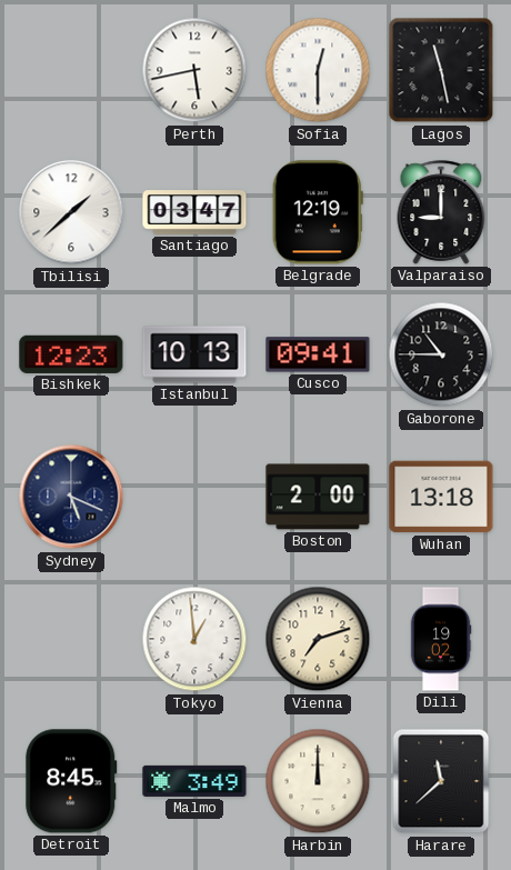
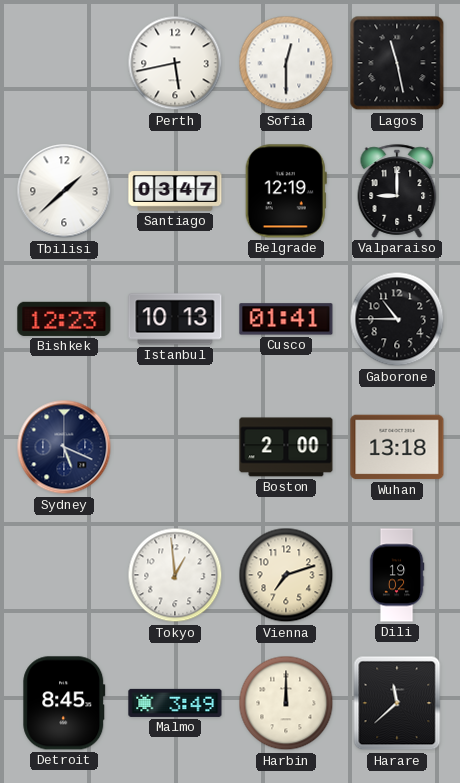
Cusco: 09:41 -> 01:41
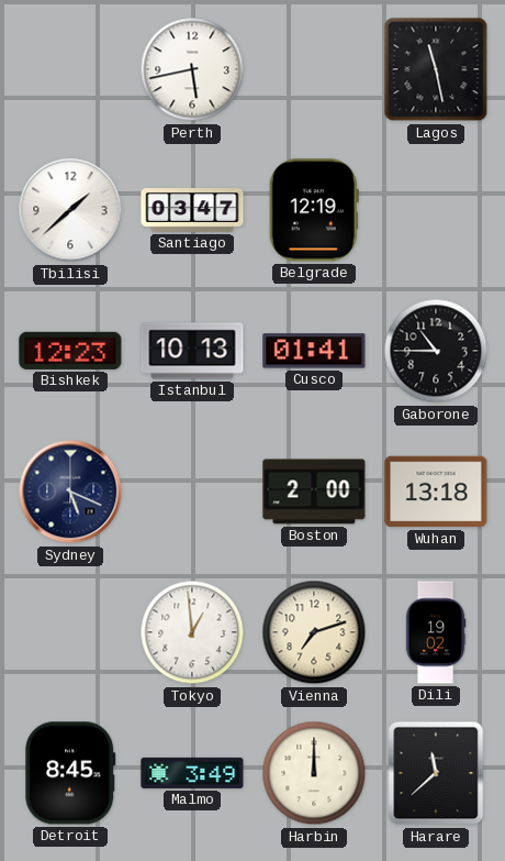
Sofia: 12:30 -> none
Valparaiso: 9:00 -> none
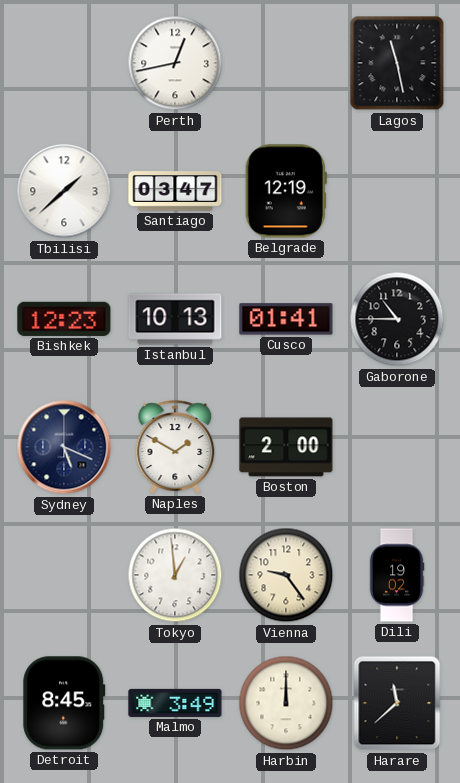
Perth: 5:43 -> 12:43
Naples: none -> 1:50
Wuhan: 13:18 -> none
Vienna: 7:12 -> 9:24
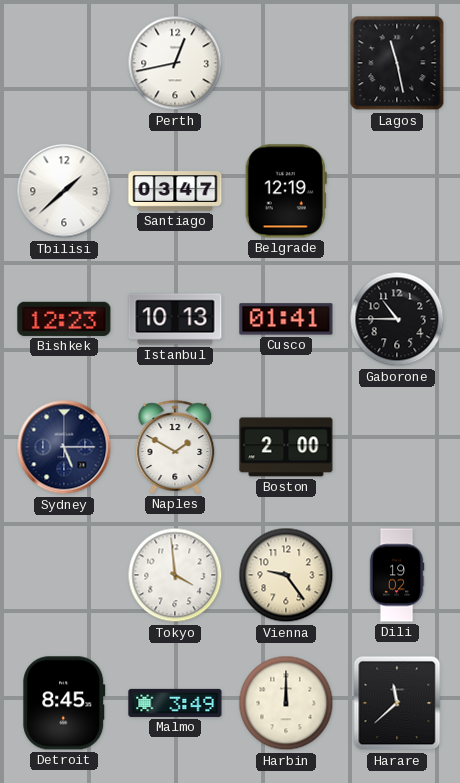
Sydney: 5:19 -> 5:15
Tokyo: 12:59 -> 3:59
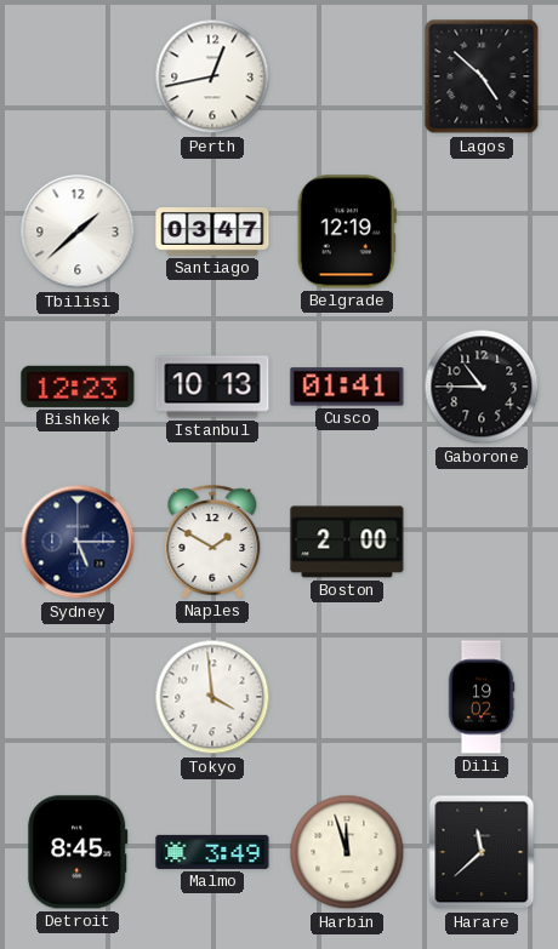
Lagos: 11:28 -> 4:52
Vienna: 9:24 -> none
Harbin: 12:00 -> 11:57
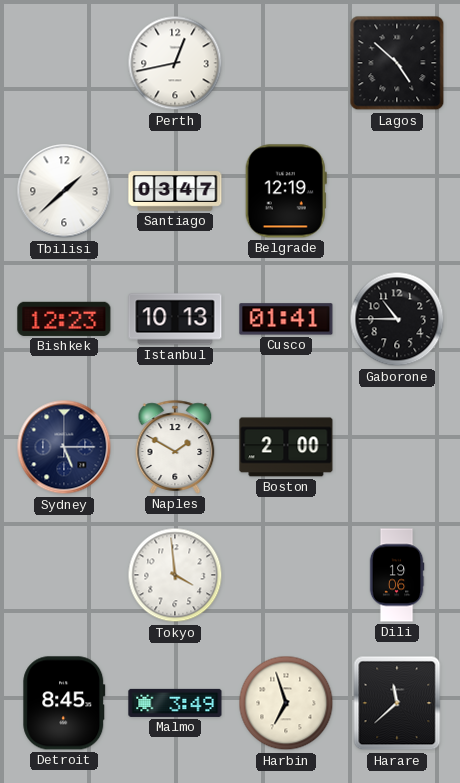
Dili: 19:02 -> 19:06
Harbin: 11:57 -> 6:57
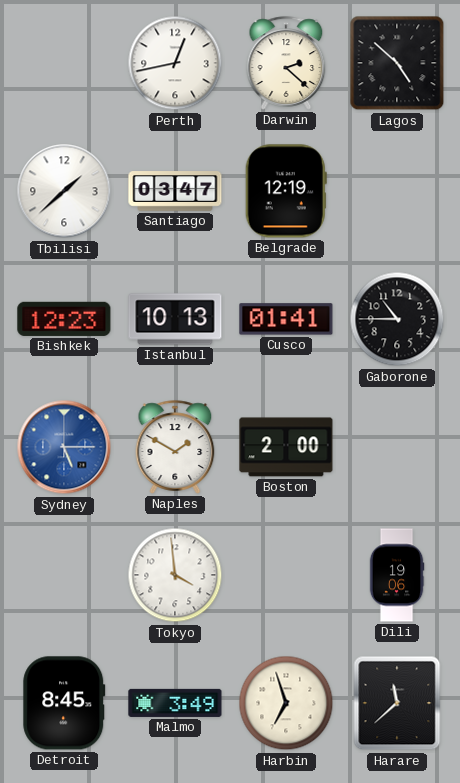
Darwin: none -> 2:22
Sydney dial: navy -> blue
